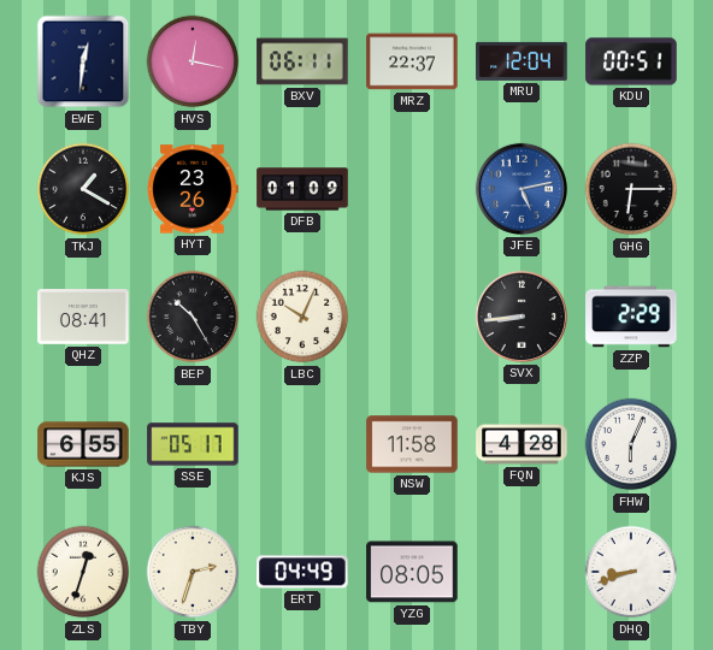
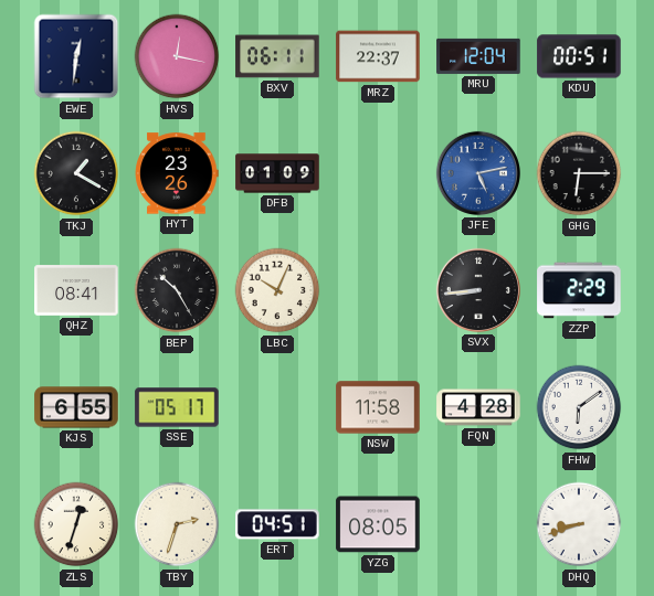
FHW: 6:04 -> 6:09
ERT: 04:49 -> 04:51
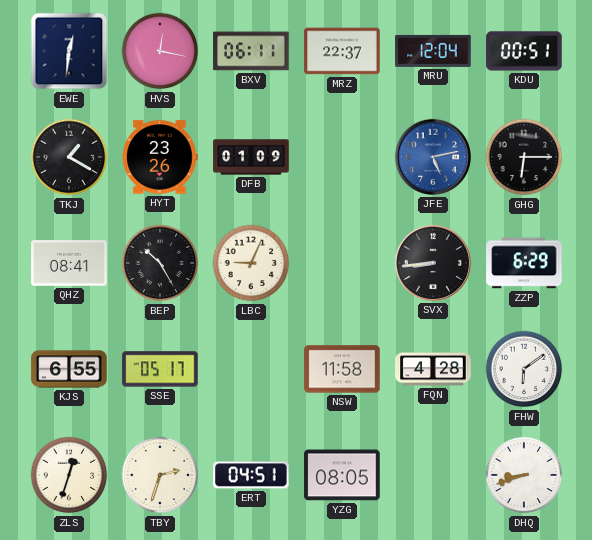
LBC: 10:04 -> 9:04
ZZP: 2:29 -> 6:29
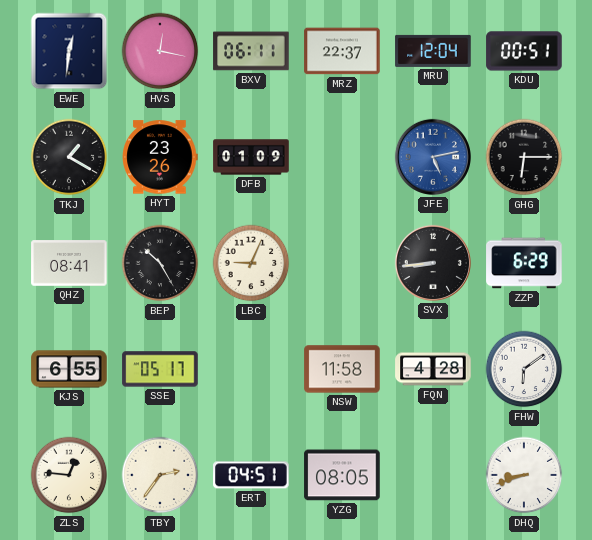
ZLS: 12:33 -> 12:46
TBY: 2:33 -> 2:36
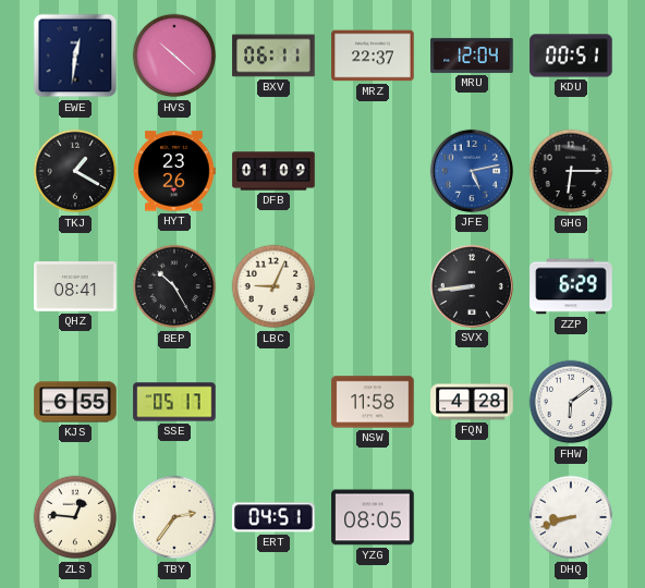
HVS: 12:17 -> 10:22
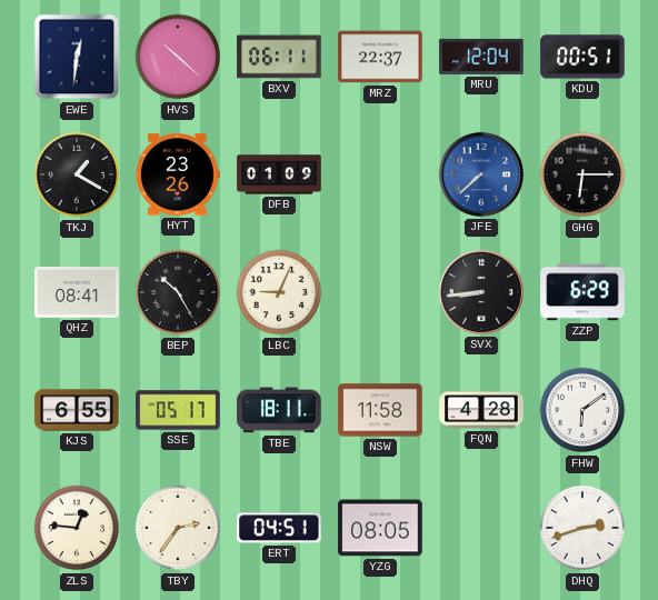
JFE: 5:13 -> 7:38
TBE: none -> 18:11
DHQ: 8:42 -> 2:42
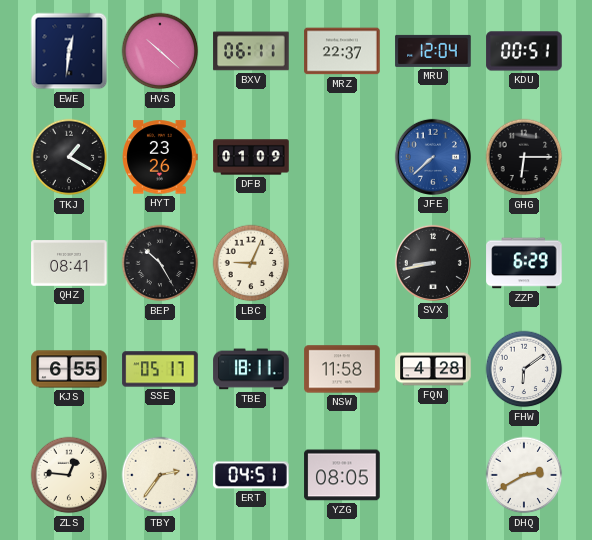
SVX: 8:44 -> 8:43
DHQ: 2:42 -> 2:40
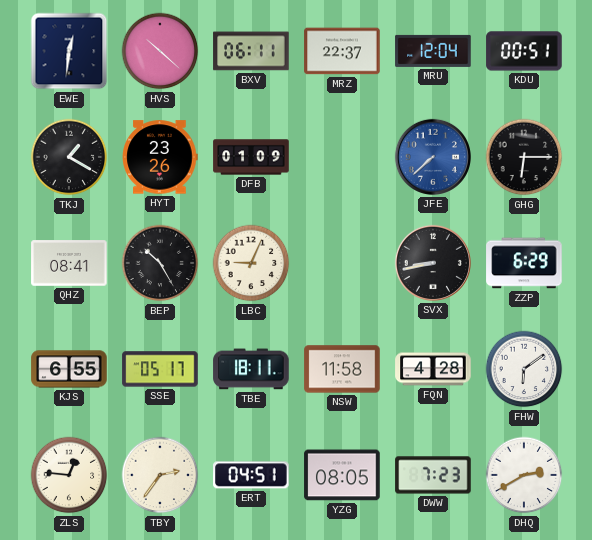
DWW: none -> 7:23
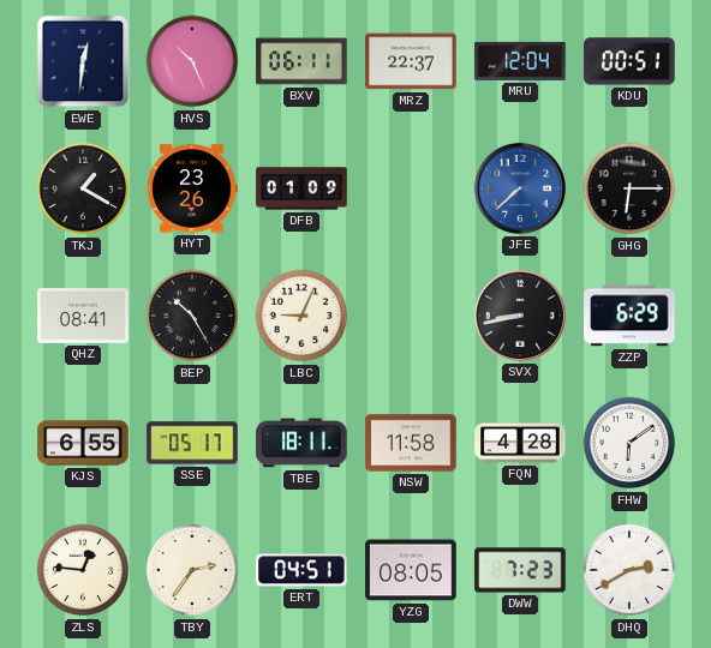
HVS: 10:22 -> 10:26
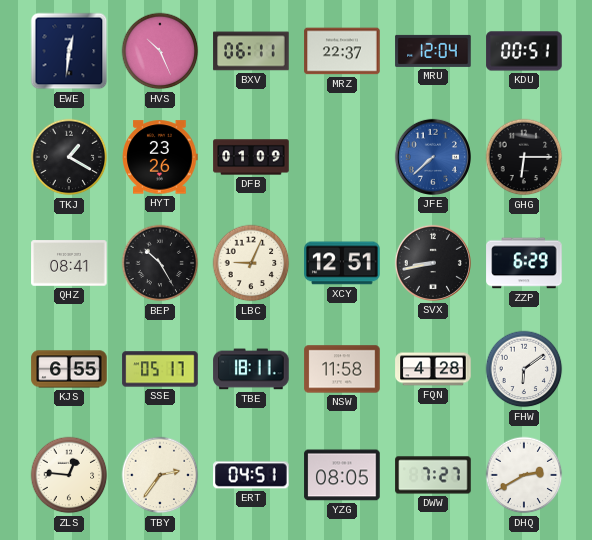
XCY: none -> 12:51
DWW: 7:23 -> 7:27
